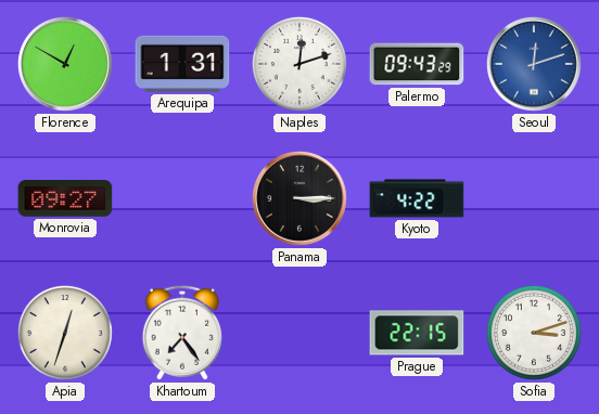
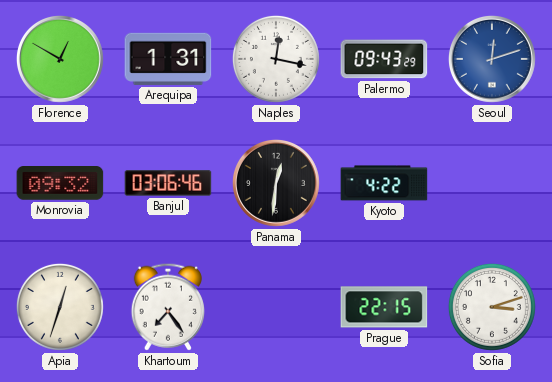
Naples: 12:12 -> 12:17
Monrovia: 09:27 -> 09:32
Banjul: none -> 03:06
Panama: 3:15 -> 12:31
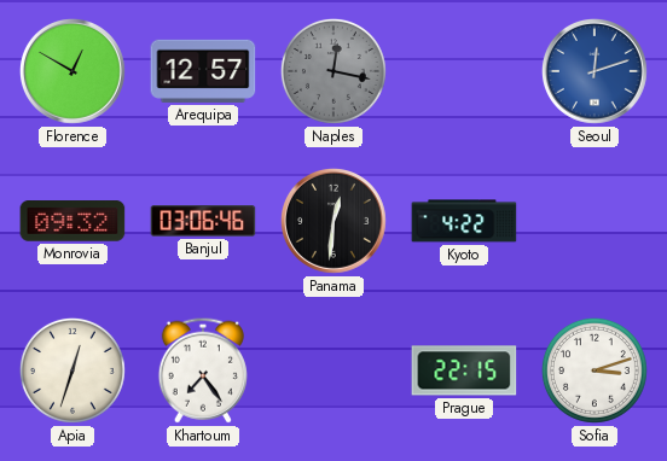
Arequipa: 1:31 -> 12:57
Naples dial: white -> grey
Palermo: 09:43 -> none
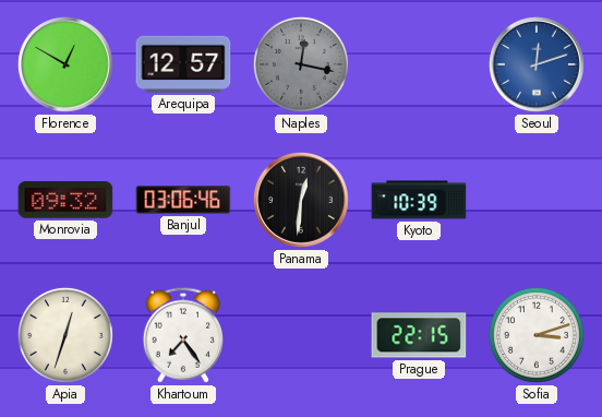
Kyoto: 4:22 -> 10:39
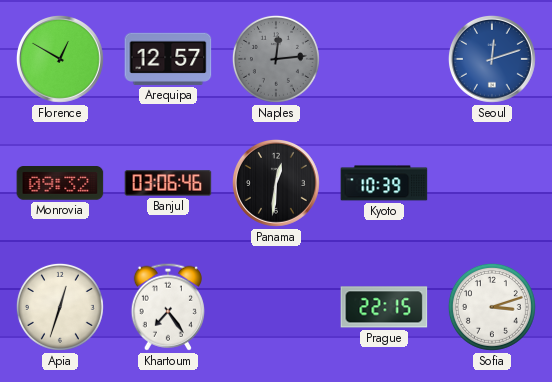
Naples: 12:17 -> 12:14
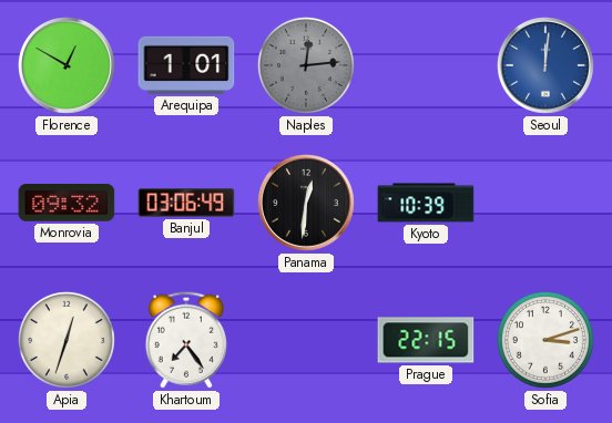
Arequipa: 12:57 -> 1:01
Seoul: 12:12 -> 12:01
Banjul: 03:06:46 -> 03:06:49
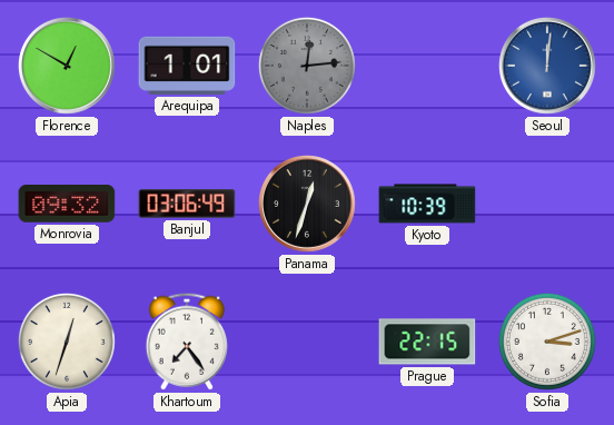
Panama: 12:31 -> 12:33
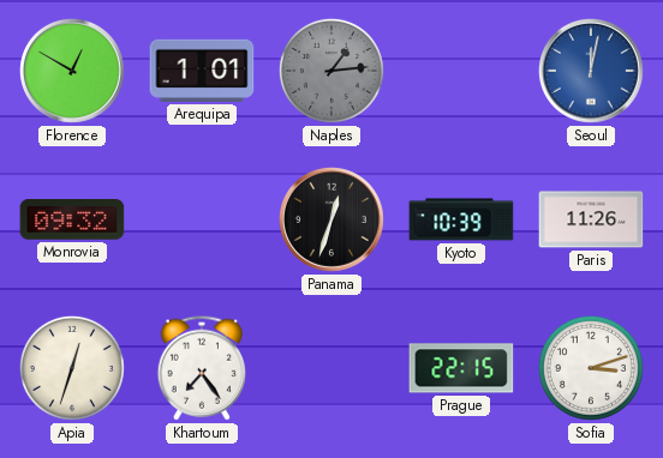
Naples: 12:14 -> 1:14
Seoul: 12:01 -> 12:02
Banjul: 03:06 -> none
Paris: none -> 11:26
